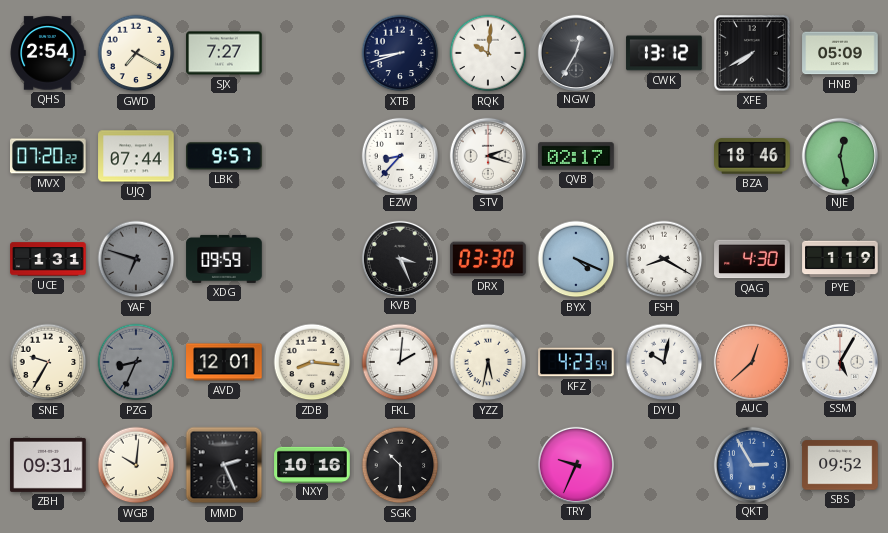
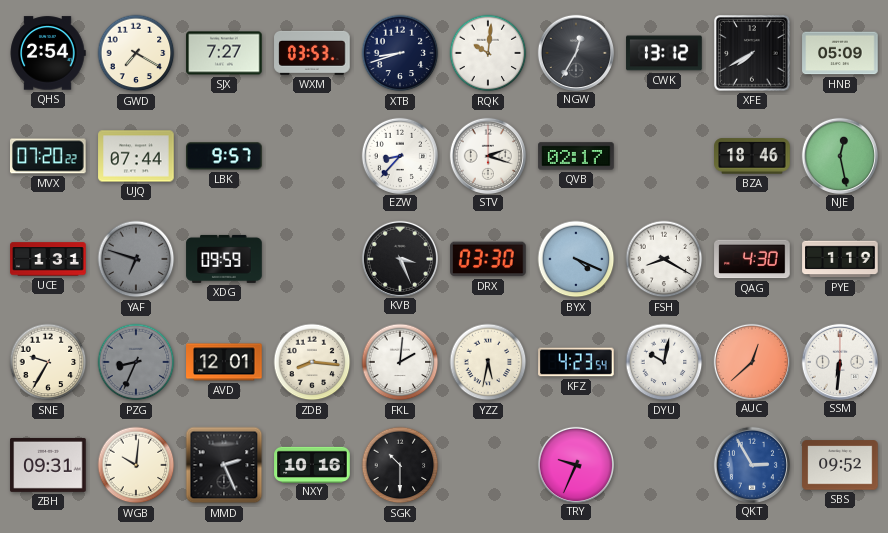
WXM: none -> 03:53
SSM: 5:05 -> 6:31
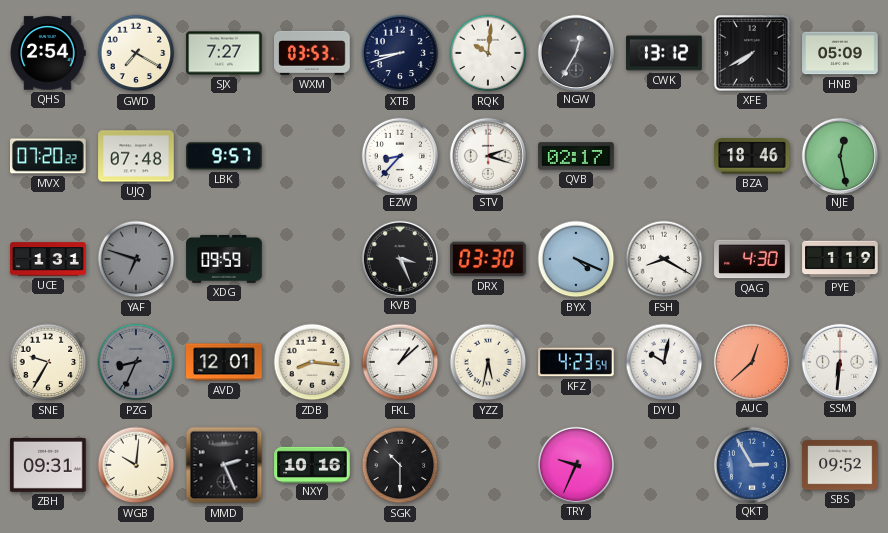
UJQ: 07:44 -> 07:48
FKL: 2:01 -> 1:08
